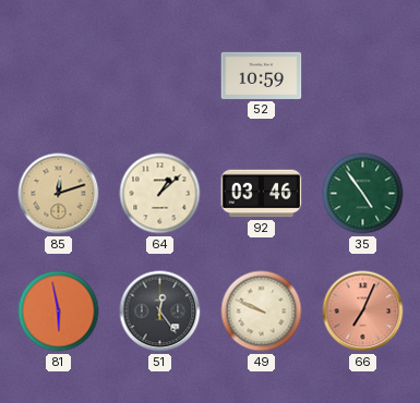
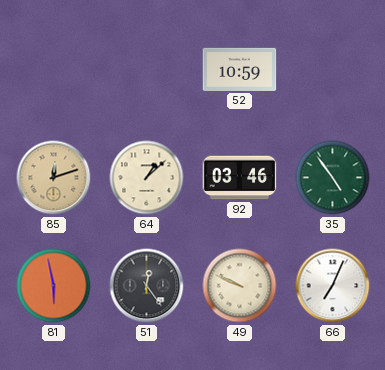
66 dial: salmon -> white
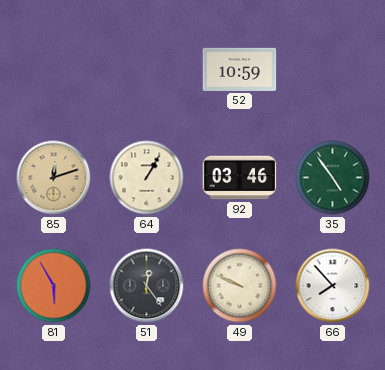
64: 1:08 -> 1:05
81: 5:58 -> 5:55
66: 7:04 -> 7:53
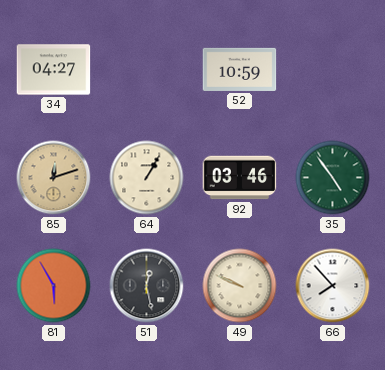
34: none -> 04:27
51: 12:24 -> 12:28
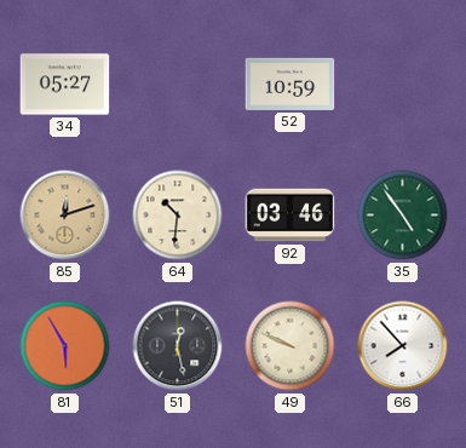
34: 04:27 -> 05:27
64: 1:05 -> 10:31
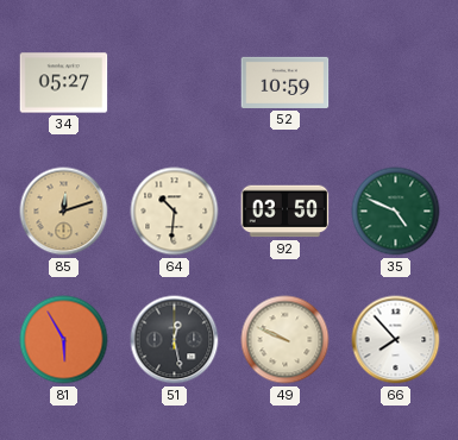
92: 03:46 -> 03:50
35: 4:54 -> 4:49
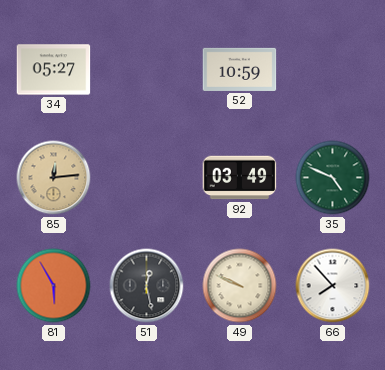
85: 12:12 -> 12:14
64: 10:31 -> none
92: 03:50 -> 03:49
